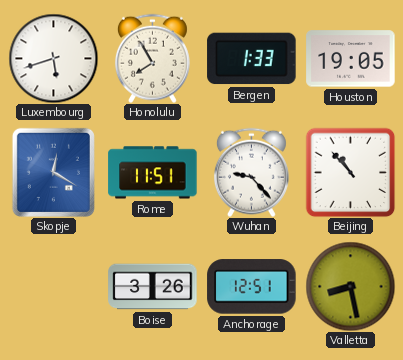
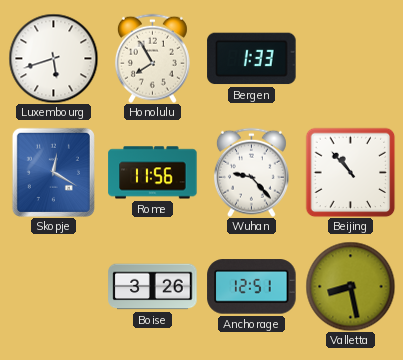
Houston: 19:05 -> none
Rome: 11:51 -> 11:56
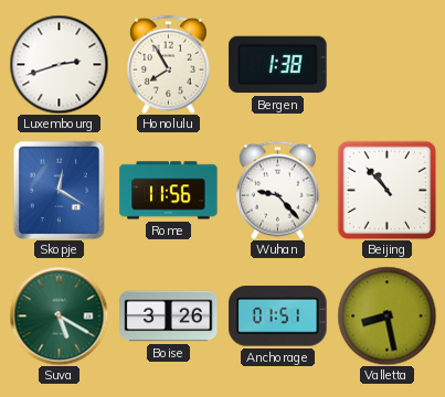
Luxembourg: 5:42 -> 2:42
Bergen: 1:33 -> 1:38
Suva: none -> 5:20
Anchorage: 12:51 -> 01:51
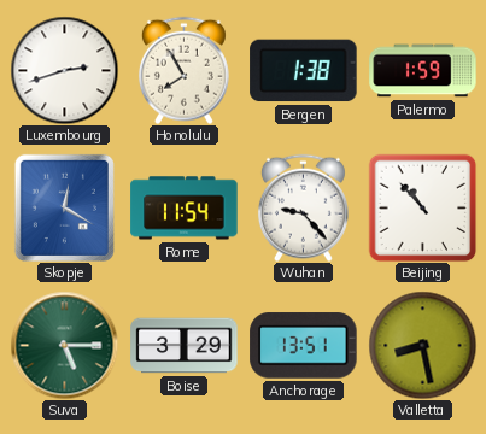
Palermo: none -> 1:59
Rome: 11:56 -> 11:54
Suva: 5:20 -> 5:15
Boise: 3:26 -> 3:29
Anchorage: 01:51 -> 13:51
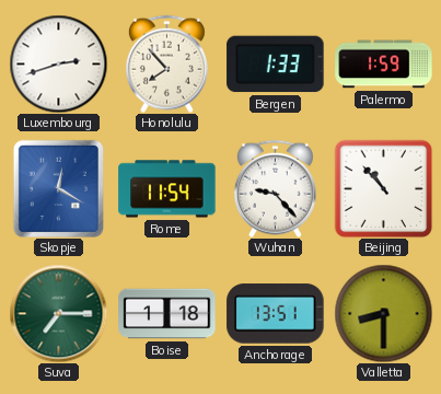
Honolulu: 7:55 -> 7:53
Bergen: 1:38 -> 1:33
Suva: 5:15 -> 7:15
Boise: 3:29 -> 1:18
Valletta: 8:28 -> 8:30
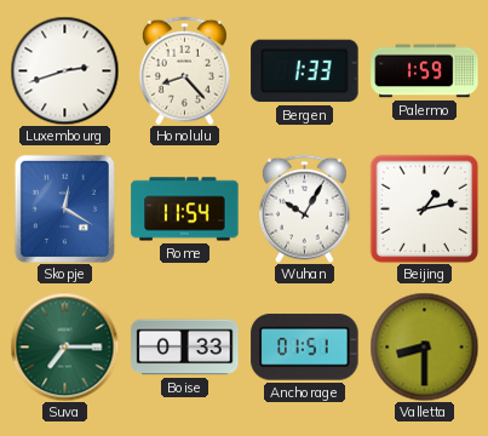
Honolulu: 7:53 -> 8:23
Wuhan: 9:23 -> 10:05
Beijing: 10:53 -> 1:13
Boise: 1:18 -> 0:33
Anchorage: 13:51 -> 01:51
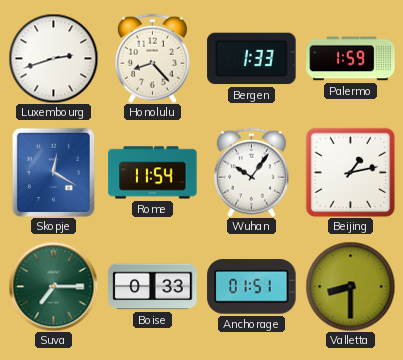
Wuhan: 10:05 -> 10:06
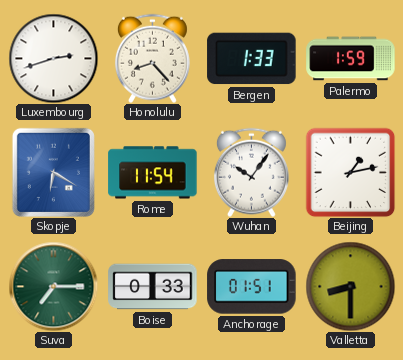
Skopje: 12:20 -> 6:20
